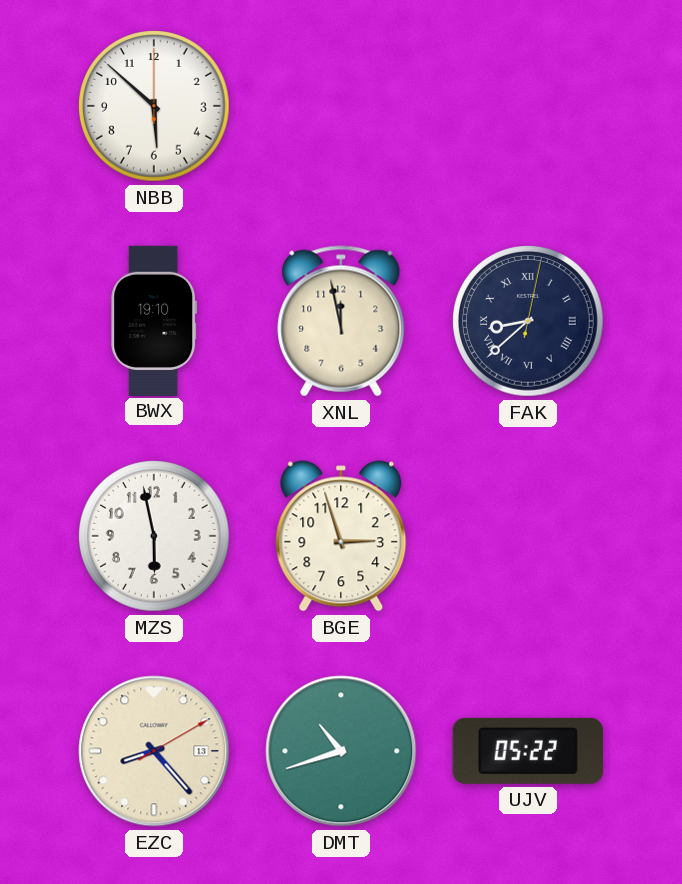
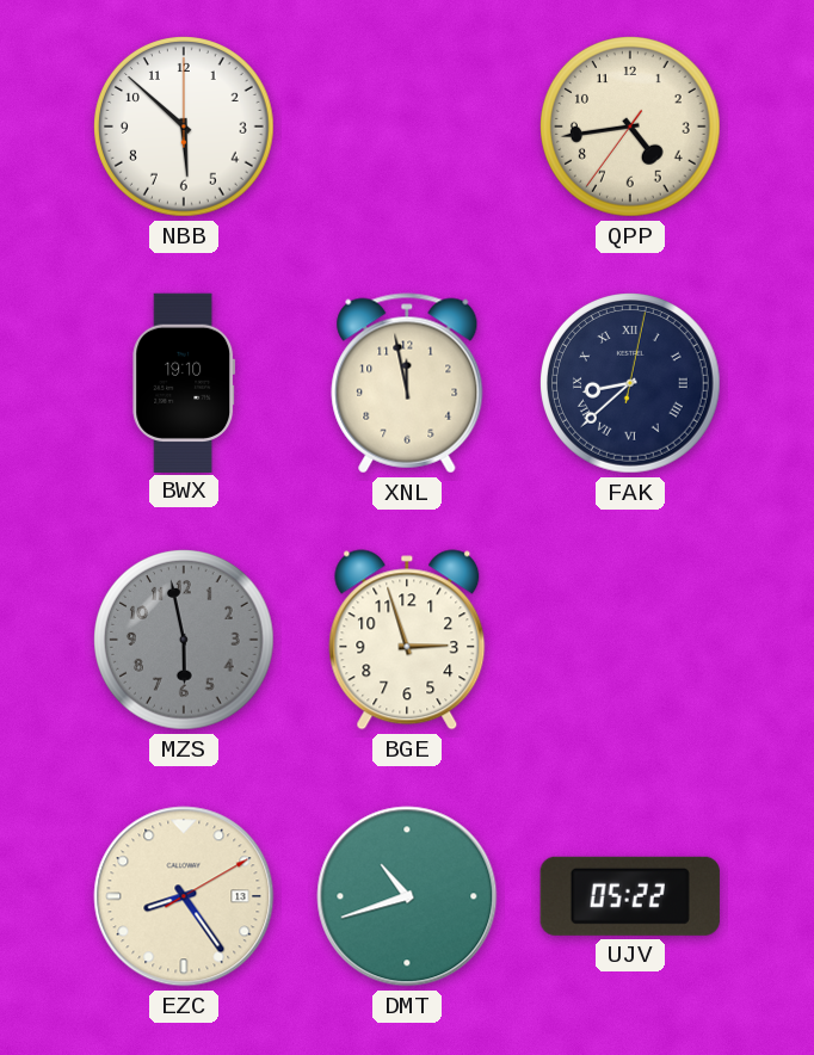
QPP: none -> 4:43
MZS dial: white -> grey
EZC: 8:23 -> 8:24
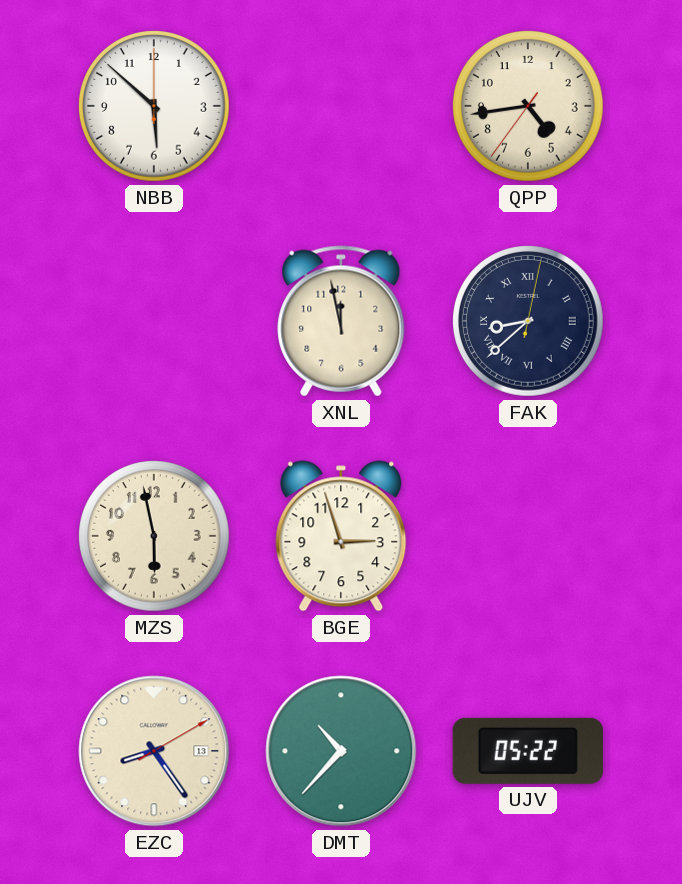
BWX: 19:10 -> none
MZS dial: grey -> cream
DMT: 10:42 -> 10:37
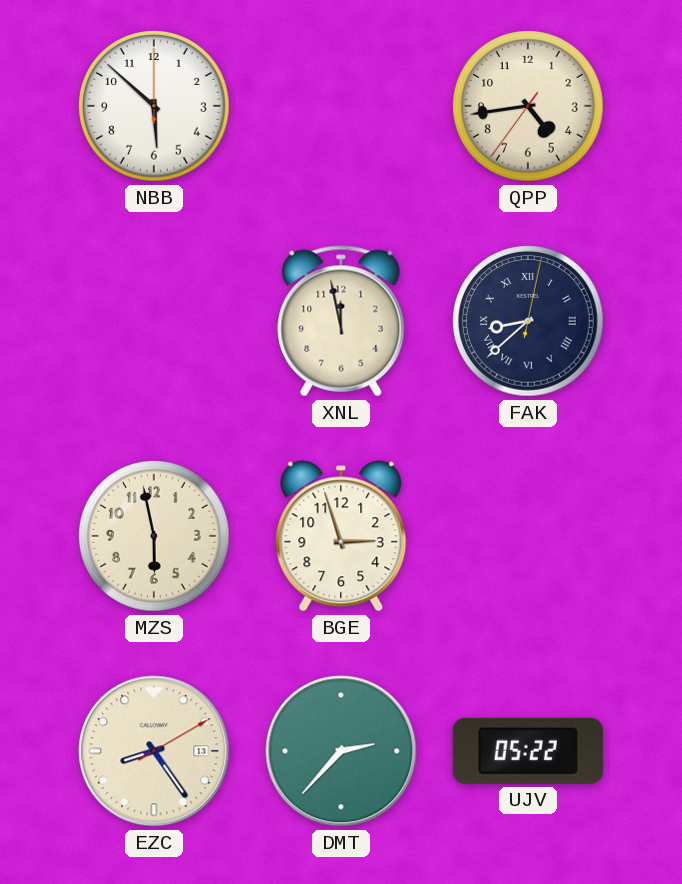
DMT: 10:37 -> 2:37
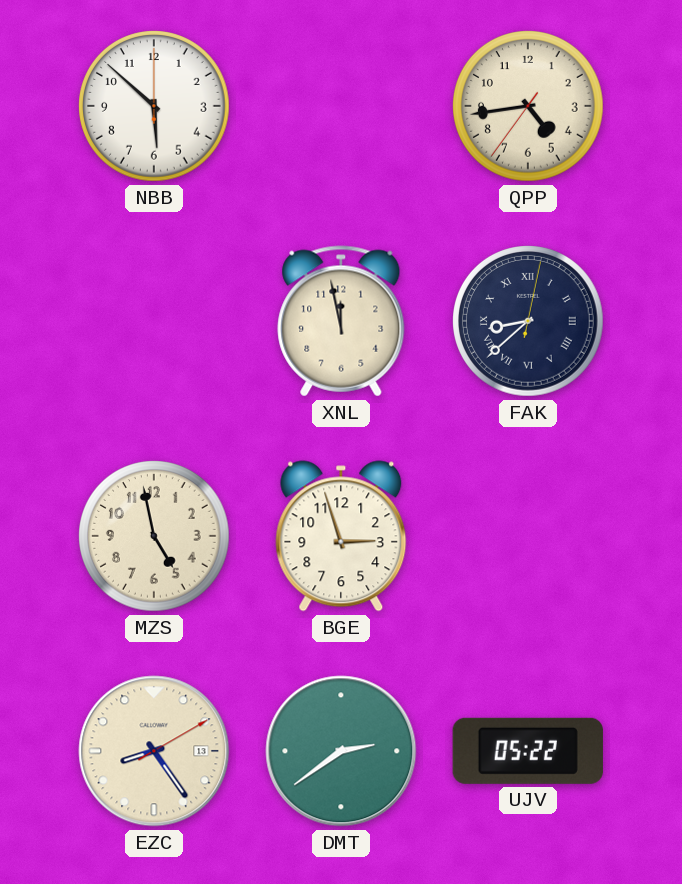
MZS: 5:58 -> 4:58
DMT: 2:37 -> 2:39
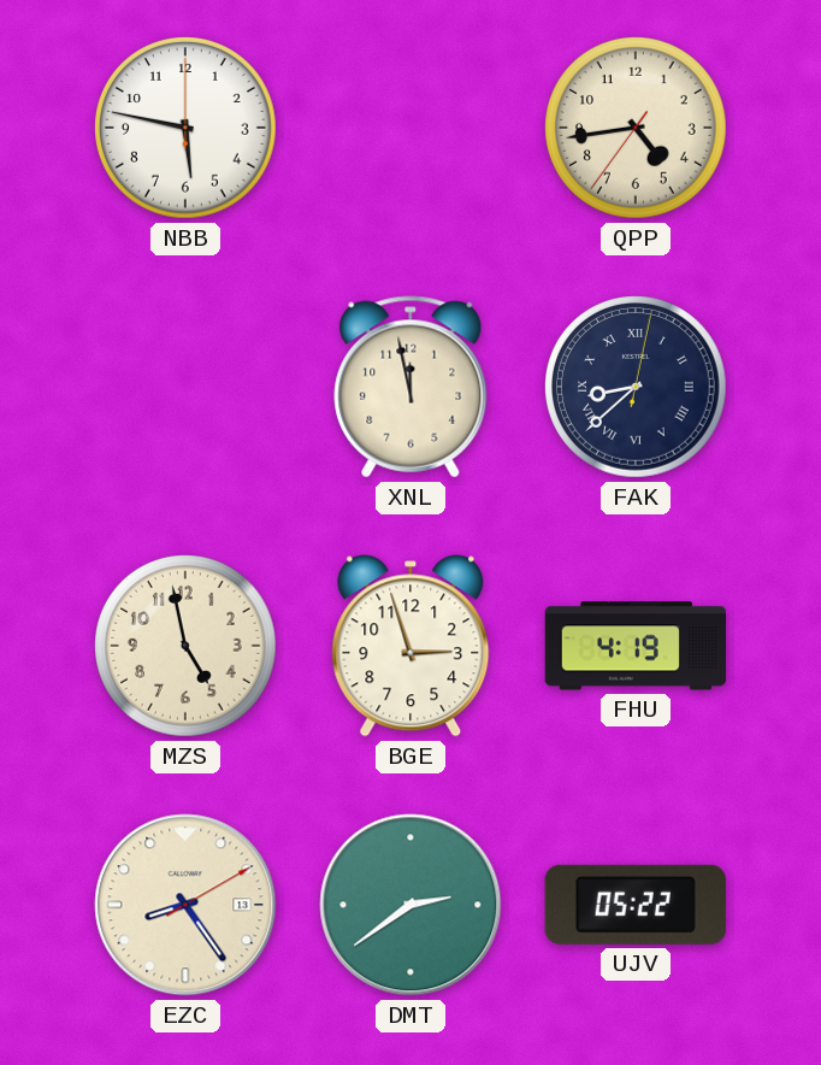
NBB: 5:52 -> 5:47
FHU: none -> 4:19
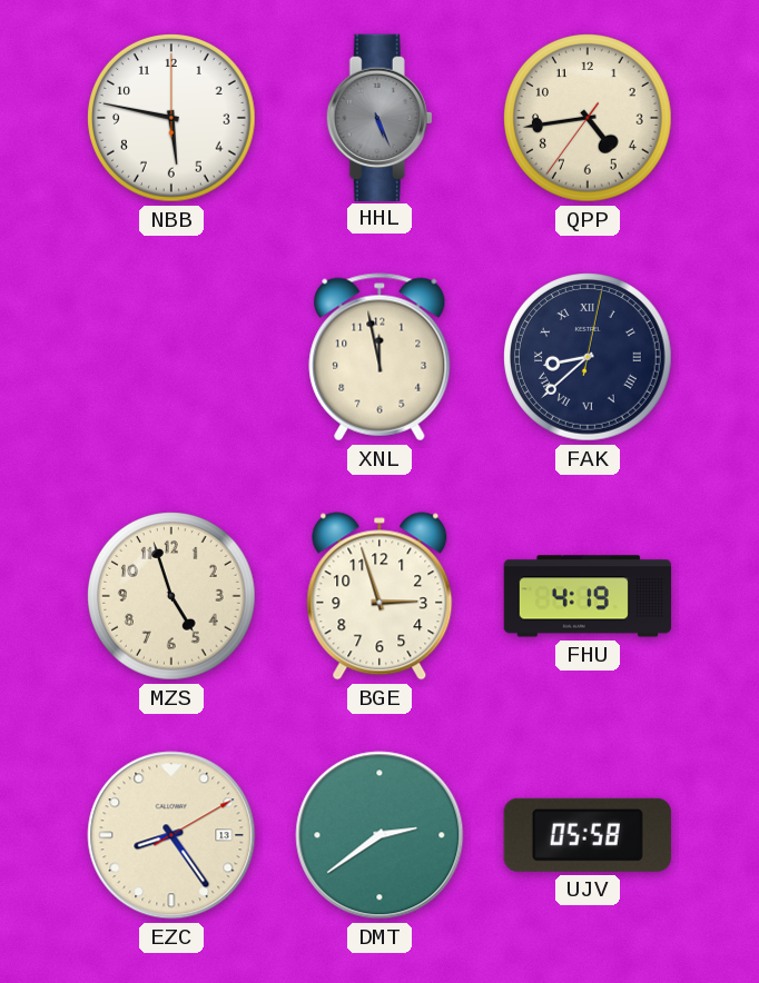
HHL: none -> 5:26
MZS: 4:58 -> 4:57
UJV: 05:22 -> 05:58
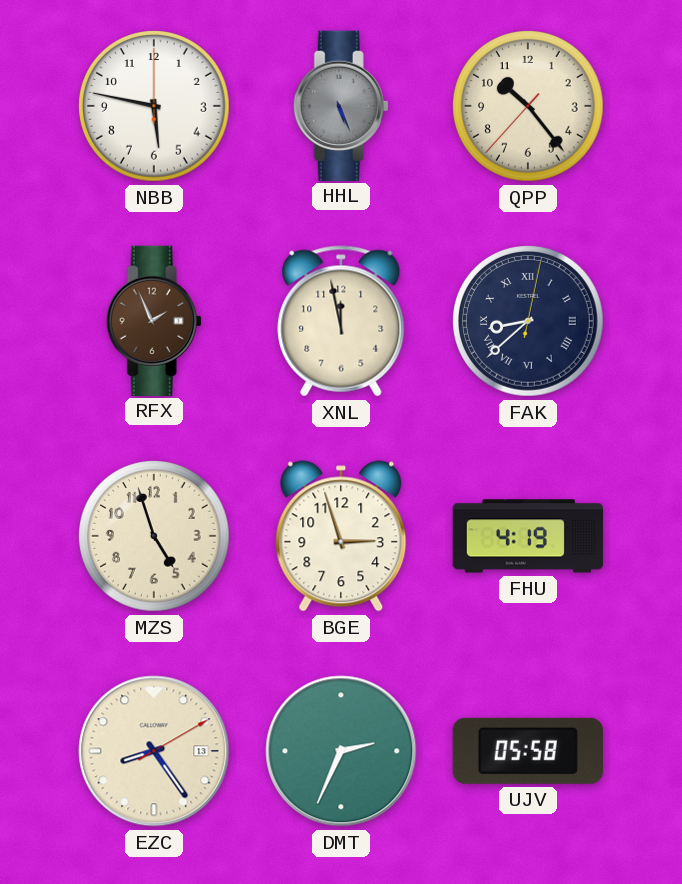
QPP: 4:43 -> 10:23
RFX: none -> 1:56
DMT: 2:39 -> 2:34
